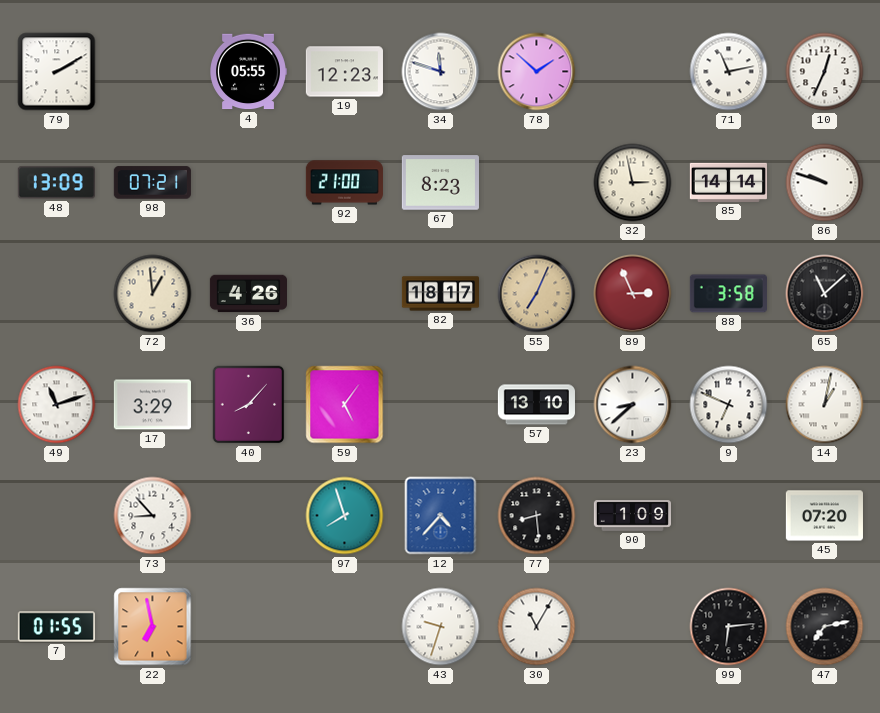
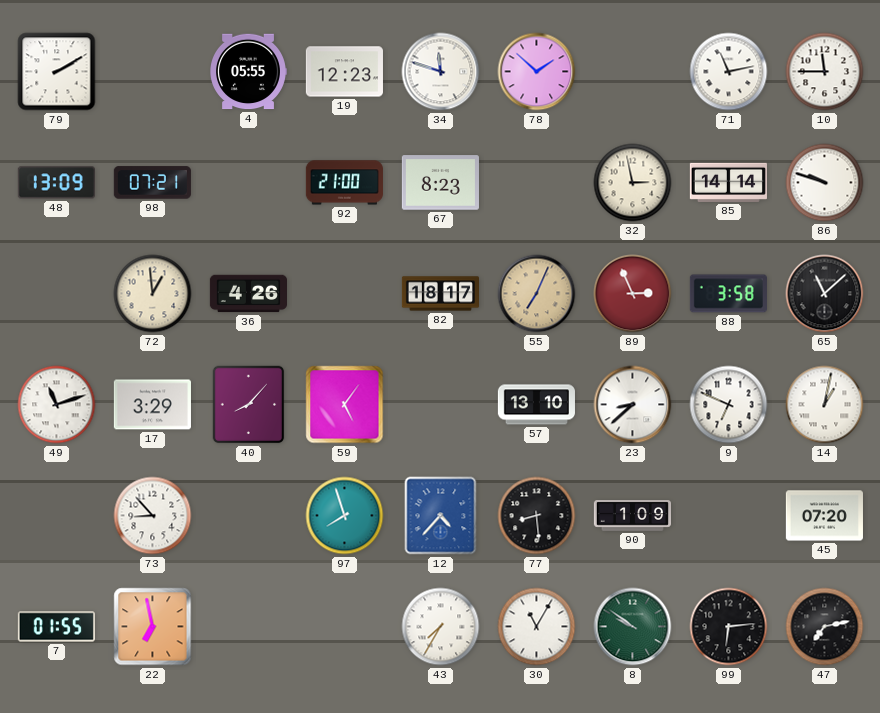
10: 12:34 -> 11:45
43: 9:33 -> 7:35
8: none -> 9:51
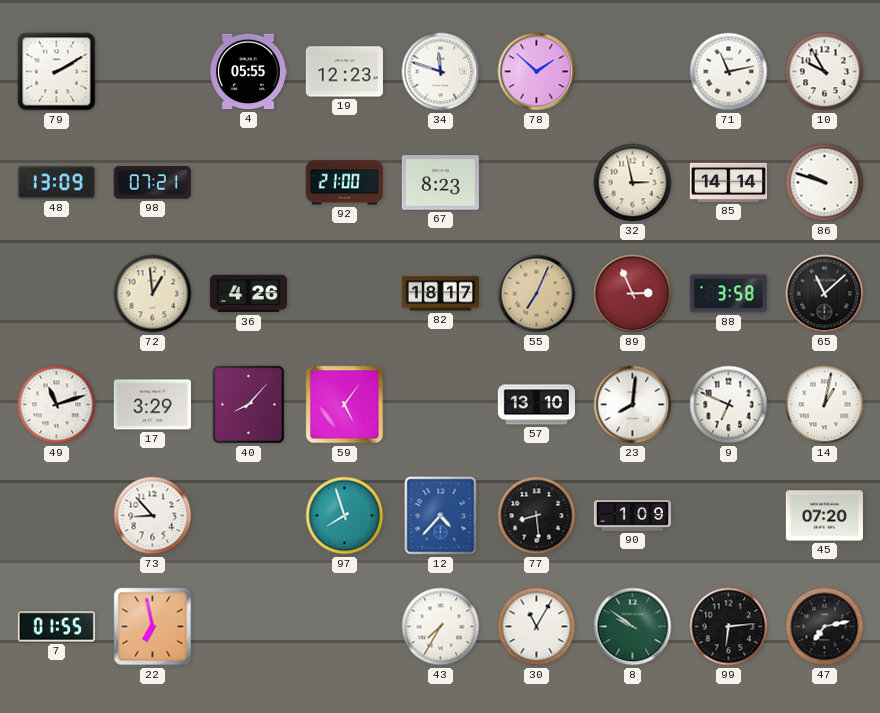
10: 11:45 -> 9:55
23: 8:38 -> 8:01
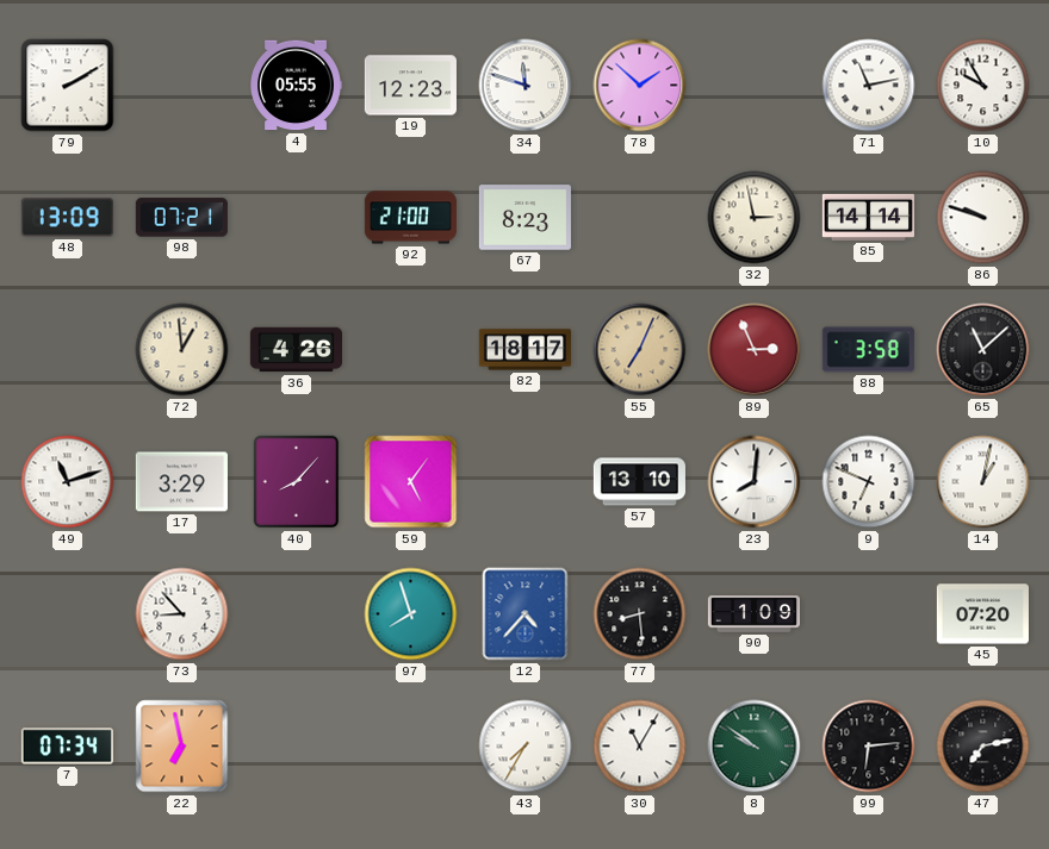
7: 01:55 -> 07:34
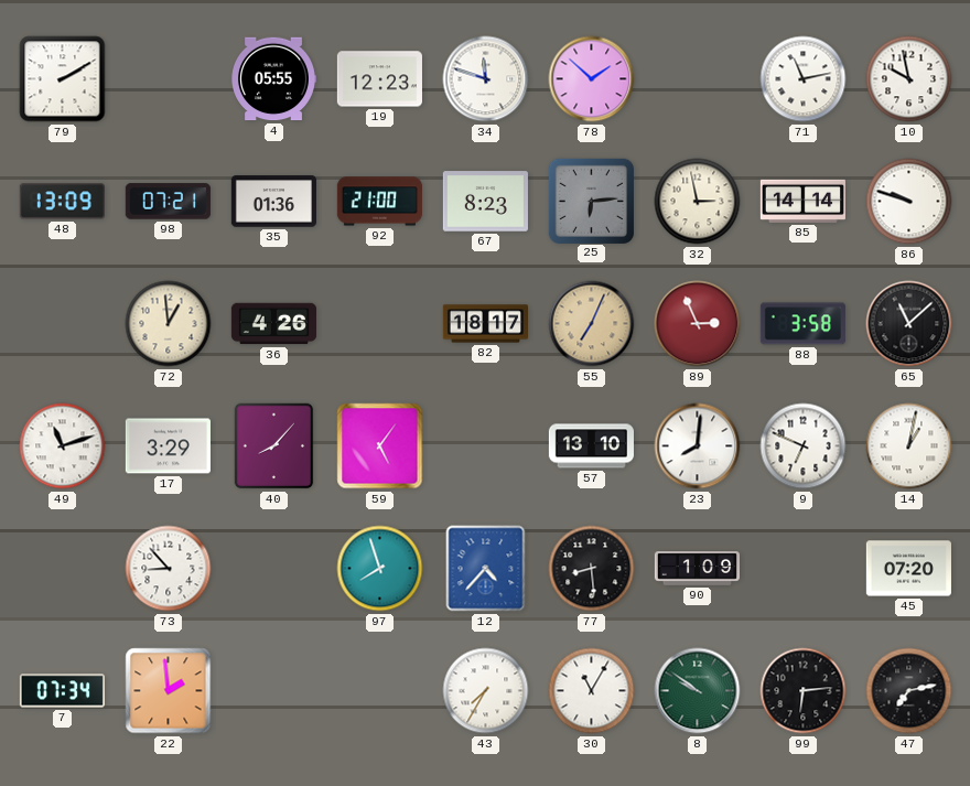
10: 9:55 -> 9:58
35: none -> 01:36
25: none -> 6:14
22: 6:58 -> 1:59
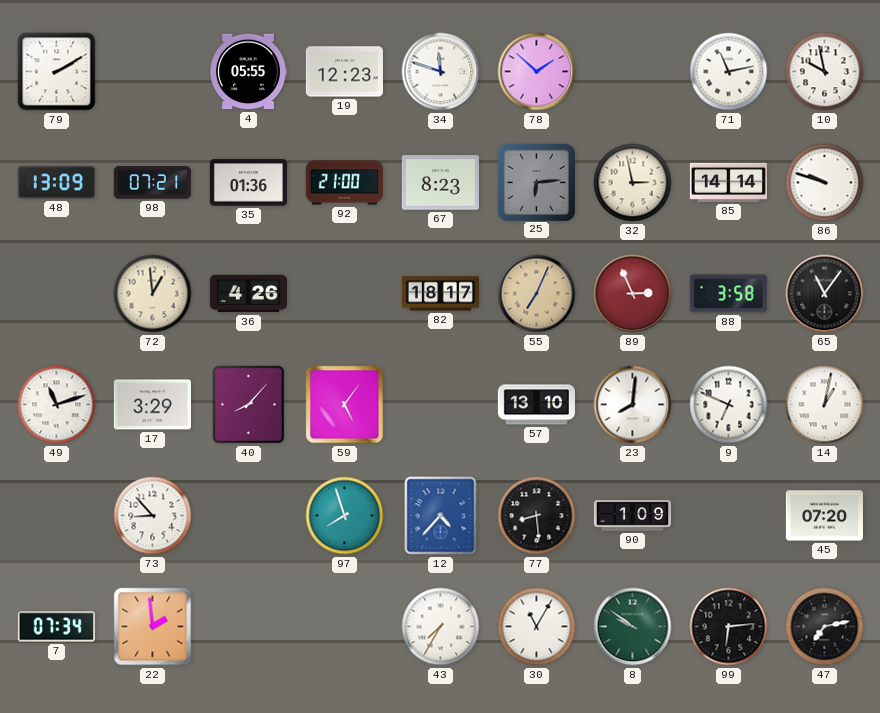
65: 11:08 -> 11:06
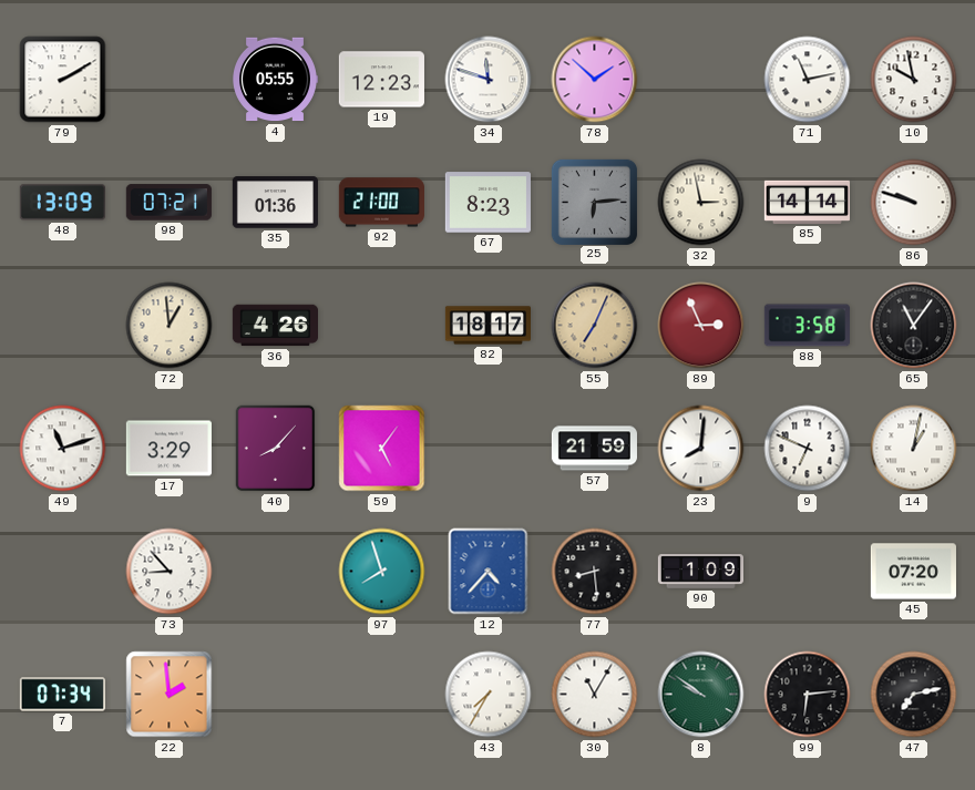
57: 13:10 -> 21:59
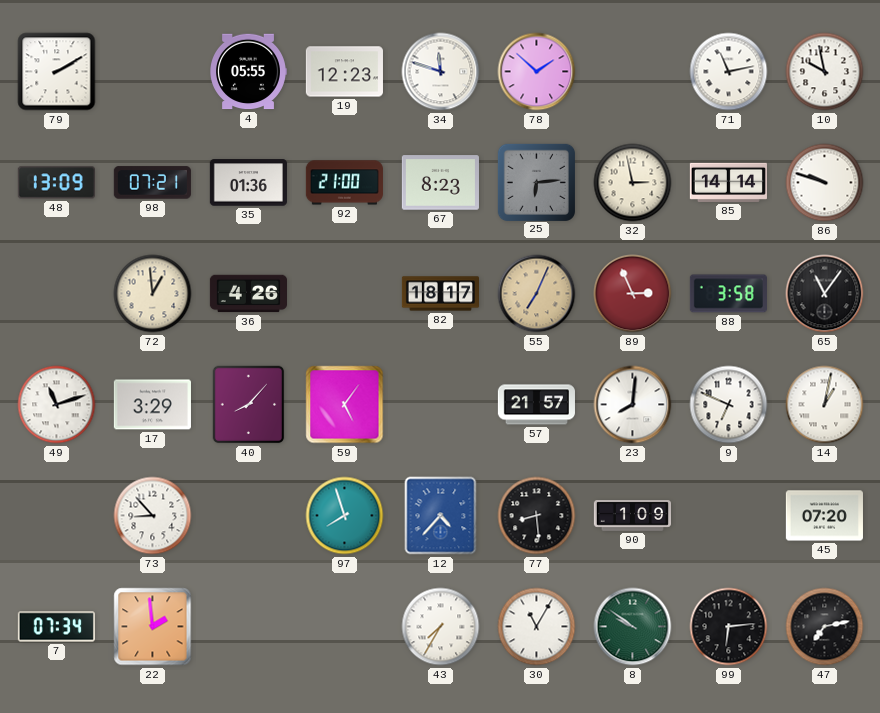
57: 21:59 -> 21:57
